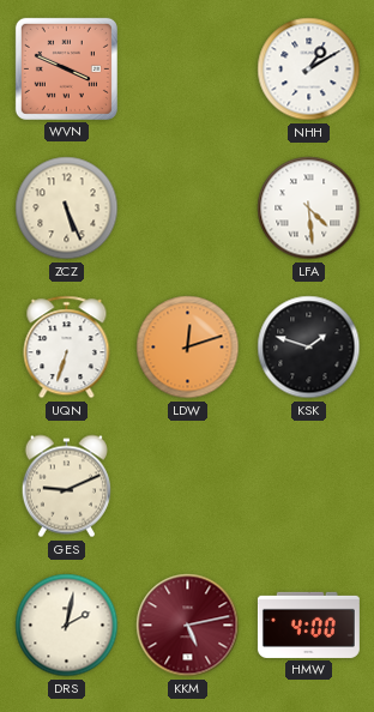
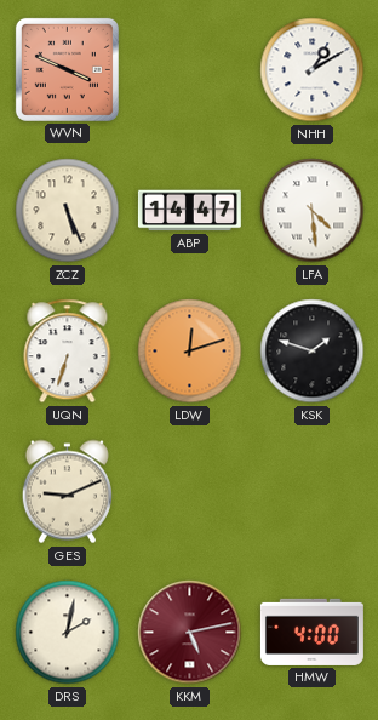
ABP: none -> 14:47
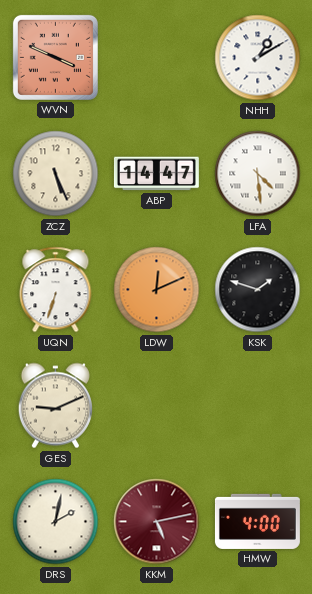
LDW: 12:12 -> 12:11
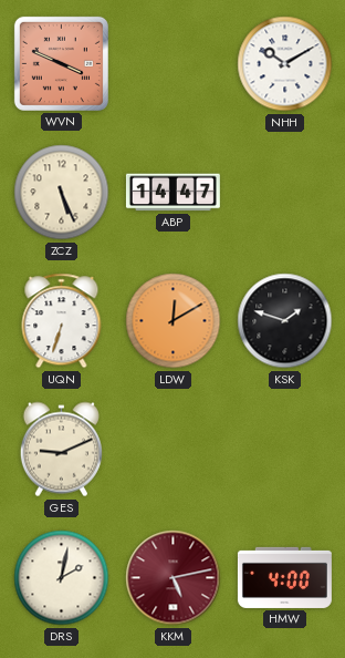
NHH: 1:10 -> 10:10
LFA: 4:29 -> none
LDW: 12:11 -> 12:10
